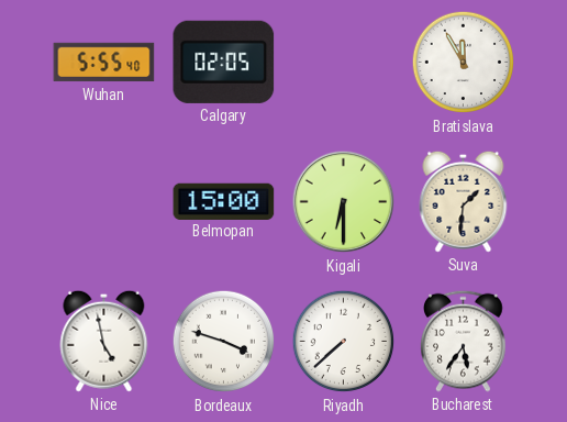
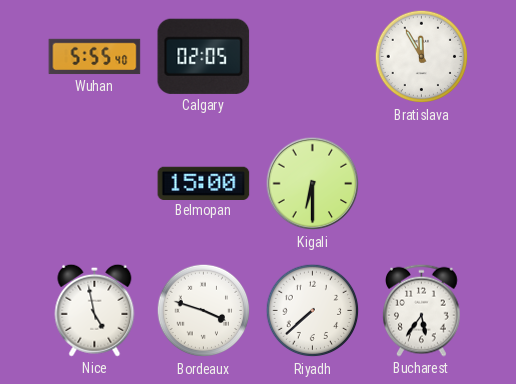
Suva: 1:31 -> none
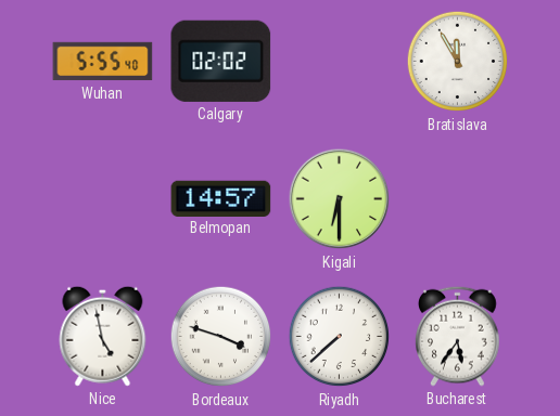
Calgary: 02:05 -> 02:02
Belmopan: 15:00 -> 14:57
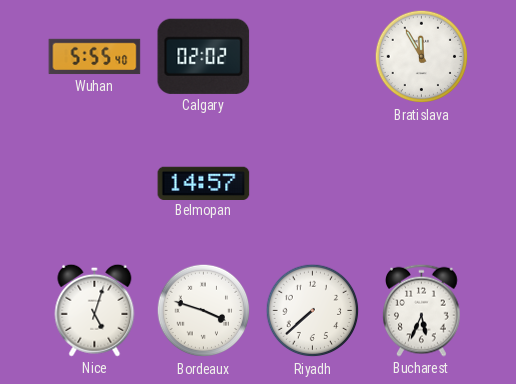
Kigali: 6:30 -> none
Nice: 4:58 -> 5:03
Bucharest: 5:36 -> 5:34
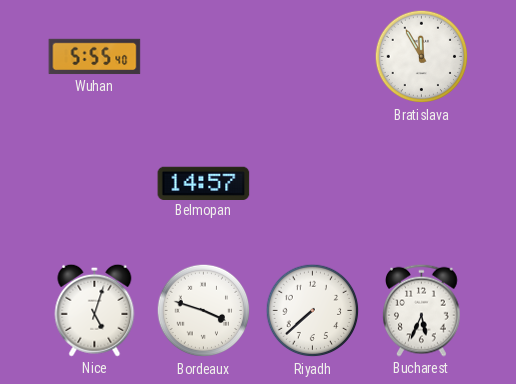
Calgary: 02:02 -> none
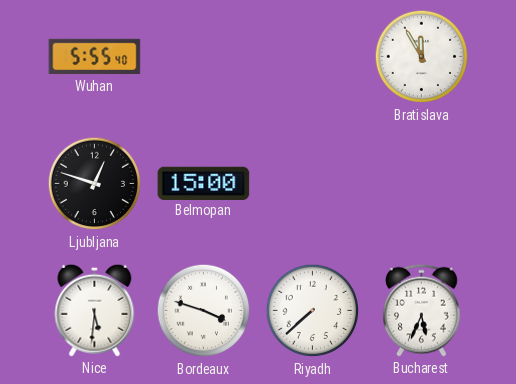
Ljubljana: none -> 12:48
Belmopan: 14:57 -> 15:00
Nice: 5:03 -> 5:31
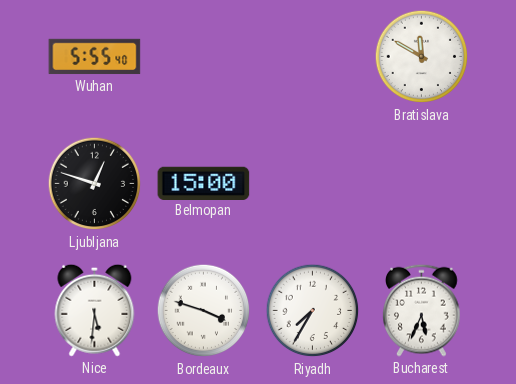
Bratislava: 11:55 -> 11:50
Riyadh: 7:38 -> 7:35
